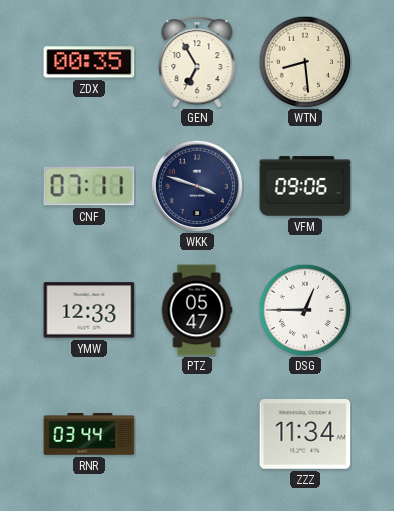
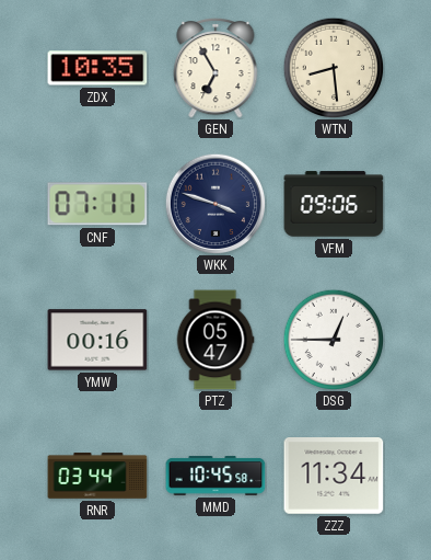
ZDX: 00:35 -> 10:35
YMW: 12:33 -> 00:16
MMD: none -> 10:45
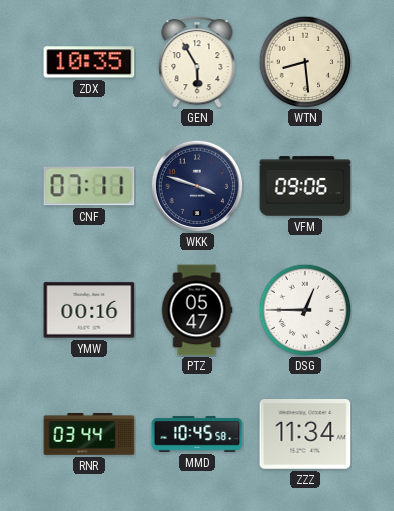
GEN: 6:55 -> 5:55
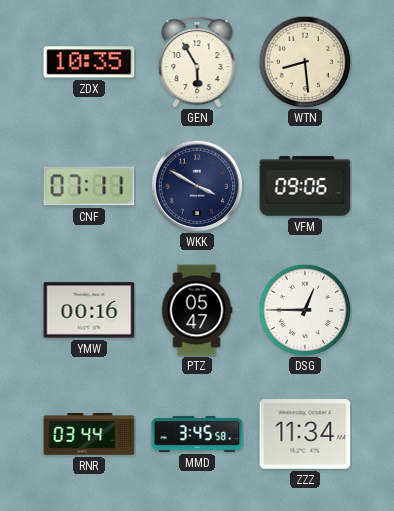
WKK: 3:48 -> 3:50
MMD: 10:45 -> 3:45
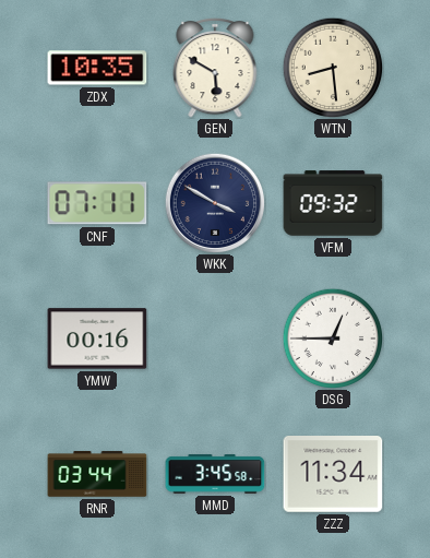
GEN: 5:55 -> 5:50
VFM: 09:06 -> 09:32
PTZ: 05:47 -> none
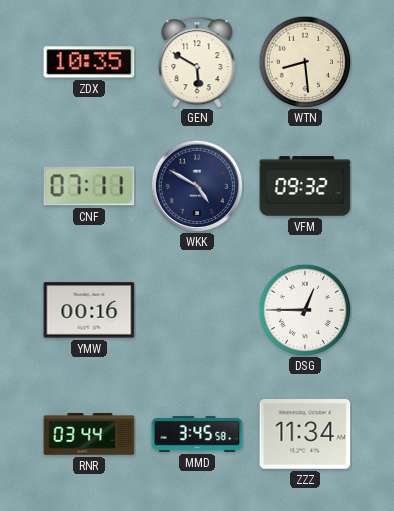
WKK: 3:50 -> 4:50
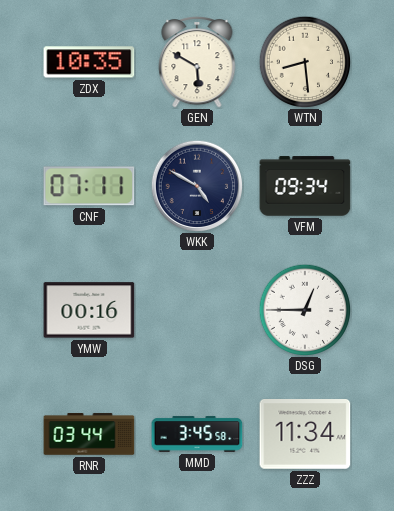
VFM: 09:32 -> 09:34
